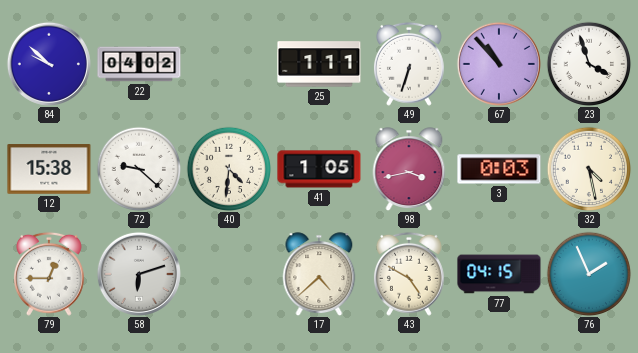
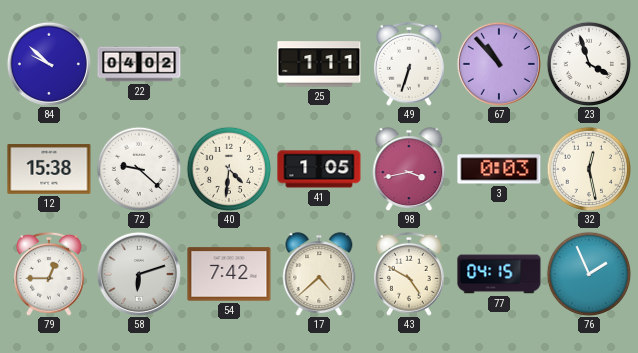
32: 4:28 -> 12:28
54: none -> 7:42
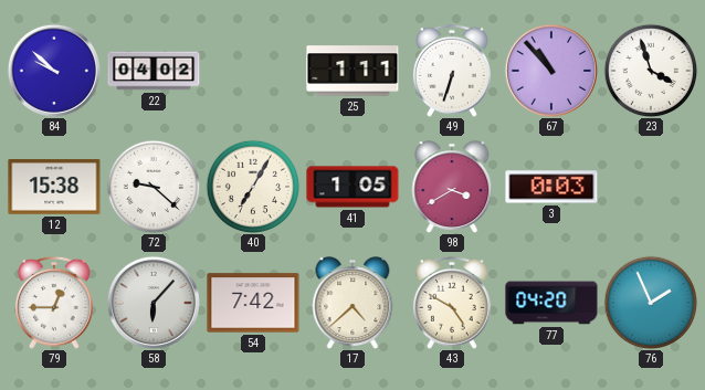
40: 4:31 -> 7:05
98: 3:43 -> 3:40
32: 12:28 -> none
58: 6:12 -> 6:07
77: 04:15 -> 04:20
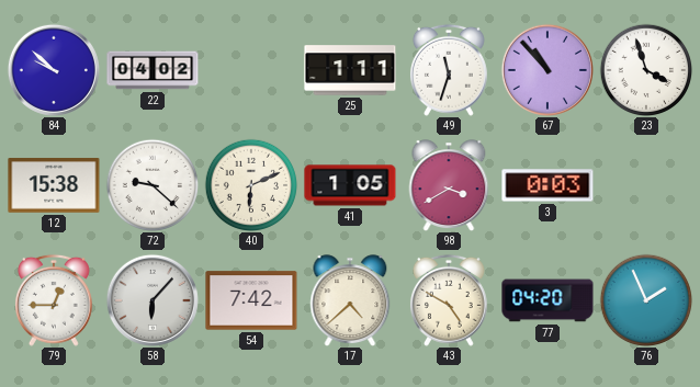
49: 6:33 -> 11:33
40: 7:05 -> 6:11
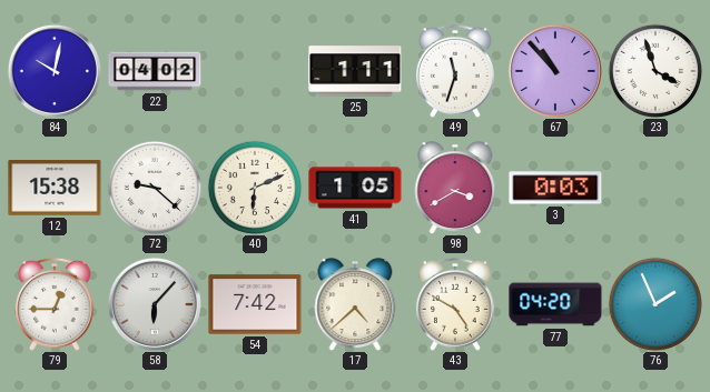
84: 9:52 -> 10:02
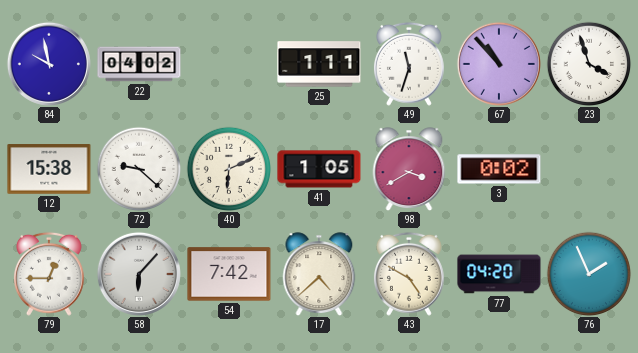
84: 10:02 -> 9:58
3: 0:03 -> 0:02
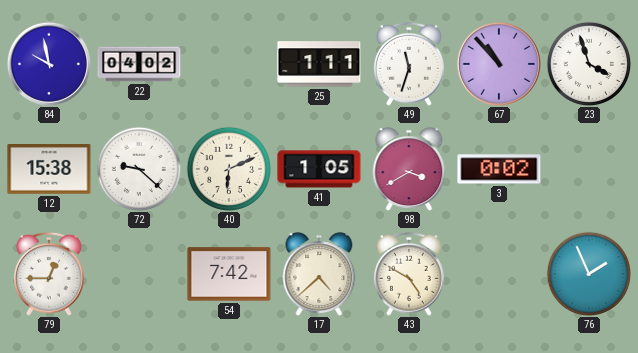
58: 6:07 -> none
77: 04:20 -> none
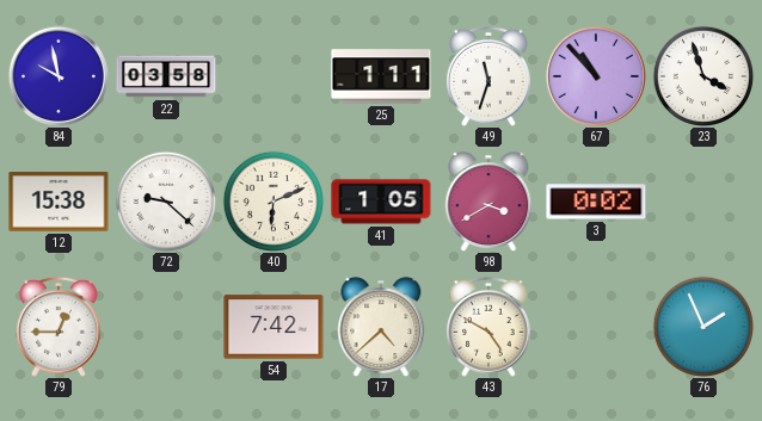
22: 04:02 -> 03:58
